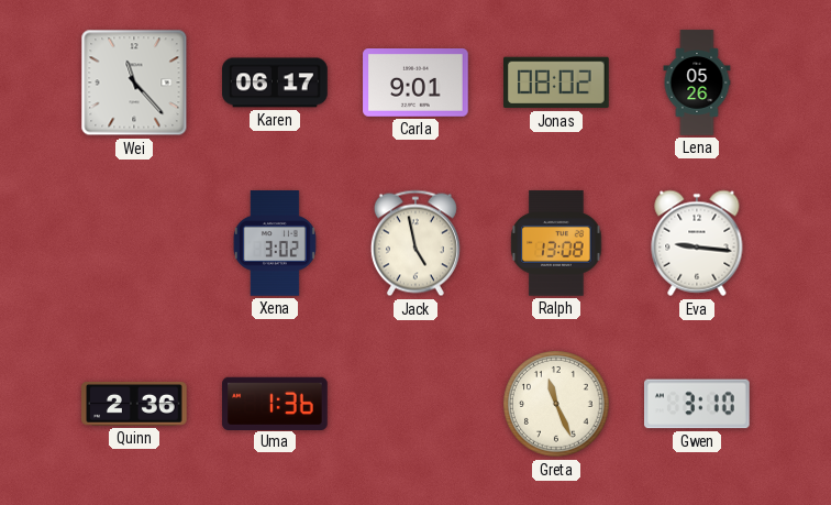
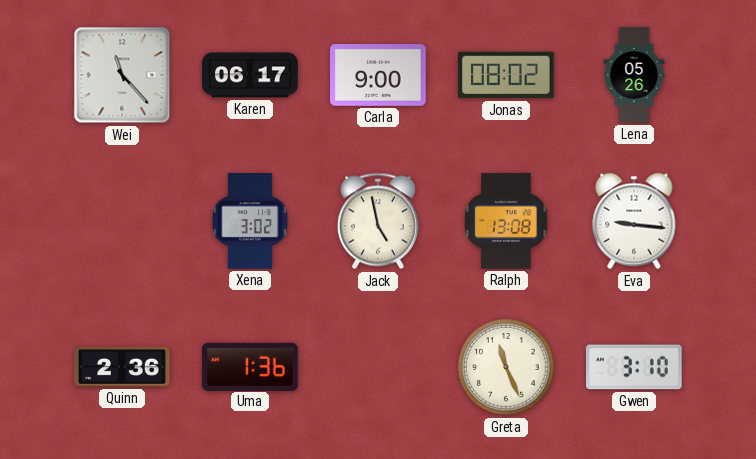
Carla: 9:01 -> 9:00
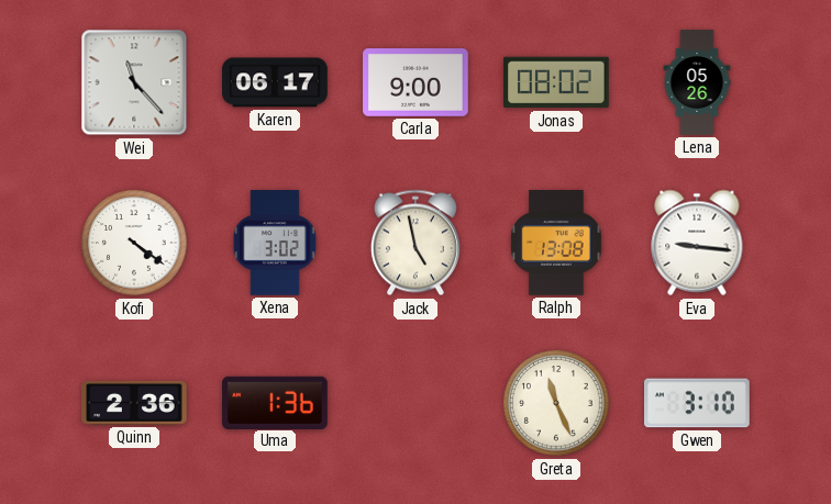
Kofi: none -> 4:21
